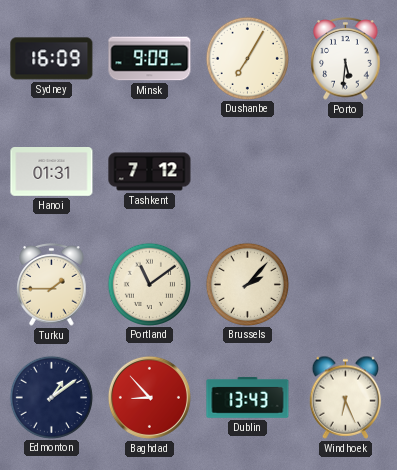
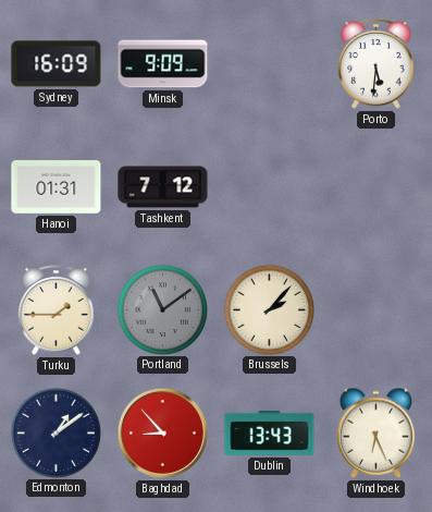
Dushanbe: 7:05 -> none
Portland dial: cream -> grey
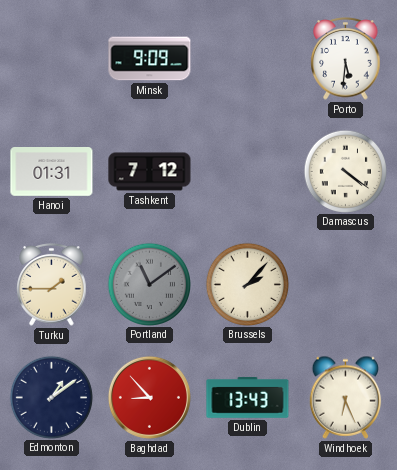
Sydney: 16:09 -> none
Damascus: none -> 4:21
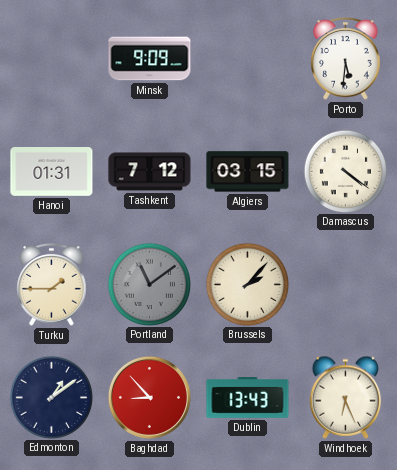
Algiers: none -> 03:15
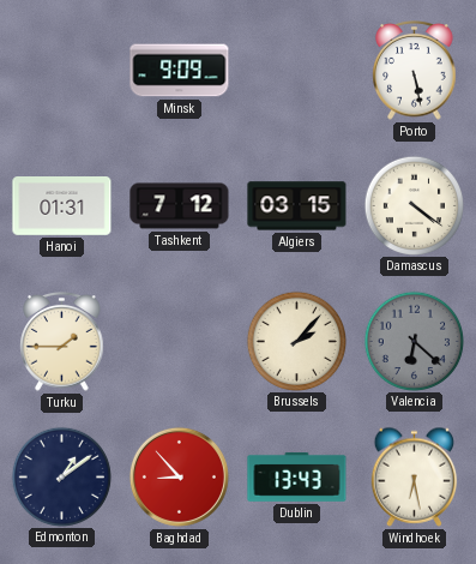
Porto: 5:31 -> 5:28
Portland: 11:09 -> none
Valencia: none -> 6:22
Windhoek: 6:26 -> 6:28
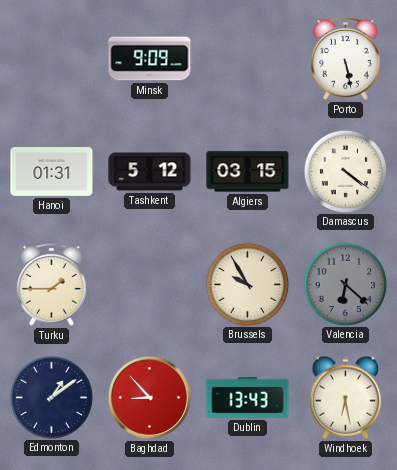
Tashkent: 7:12 -> 5:12
Brussels: 2:07 -> 9:55
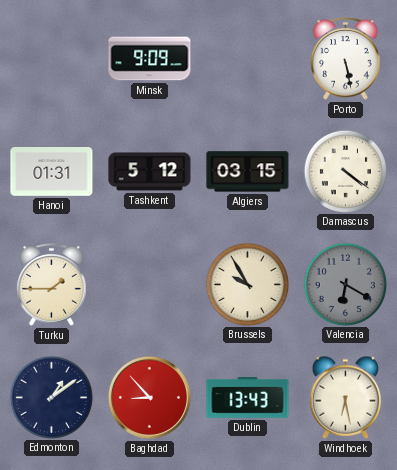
Valencia: 6:22 -> 6:20
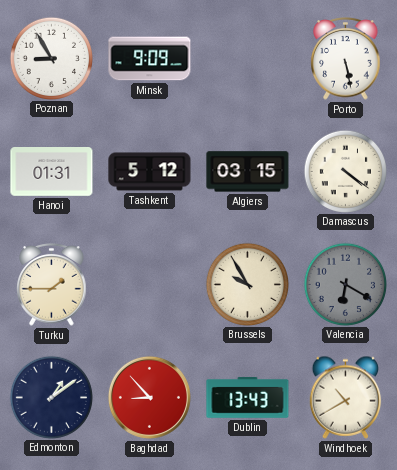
Poznan: none -> 8:55
Windhoek: 6:28 -> 10:40
